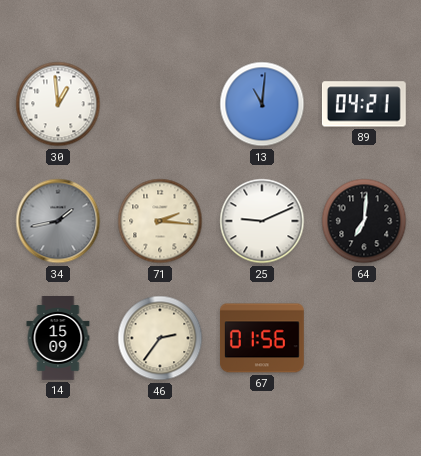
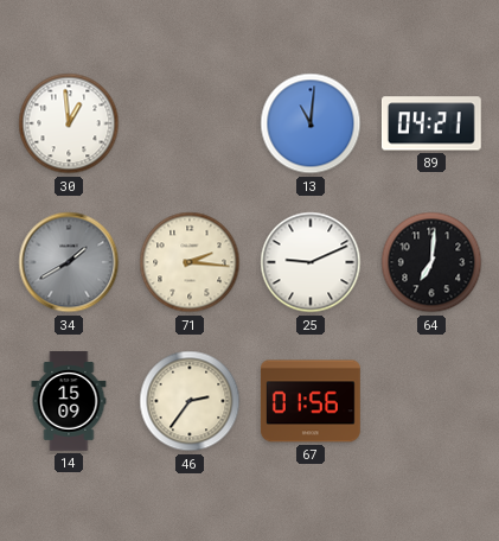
34: 1:43 -> 1:40
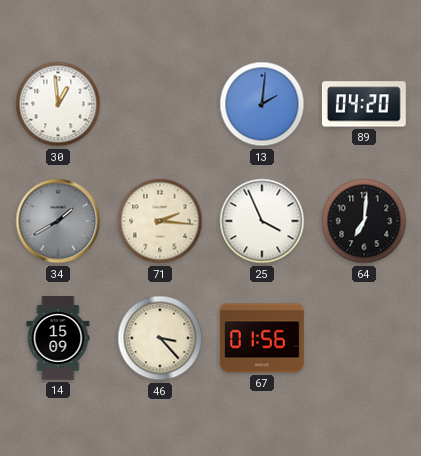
13: 11:01 -> 2:01
89: 04:21 -> 04:20
25: 9:11 -> 3:56
46: 2:36 -> 3:23
